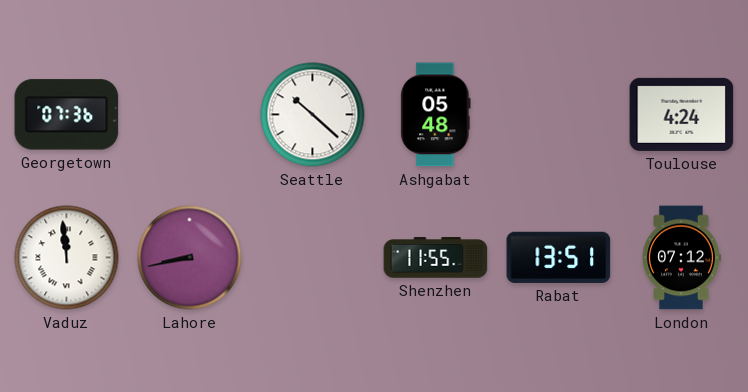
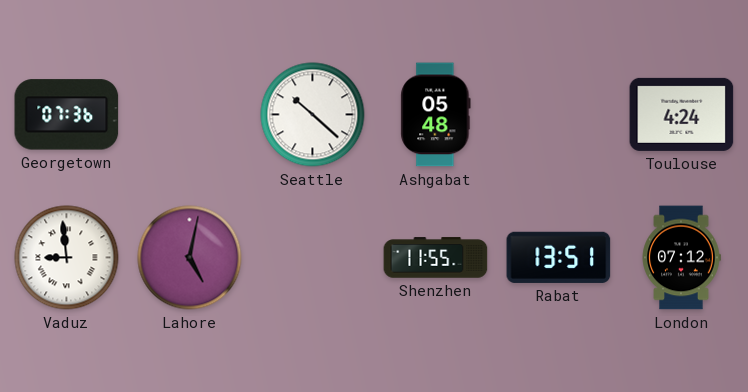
Vaduz: 11:59 -> 8:59
Lahore: 8:43 -> 5:02
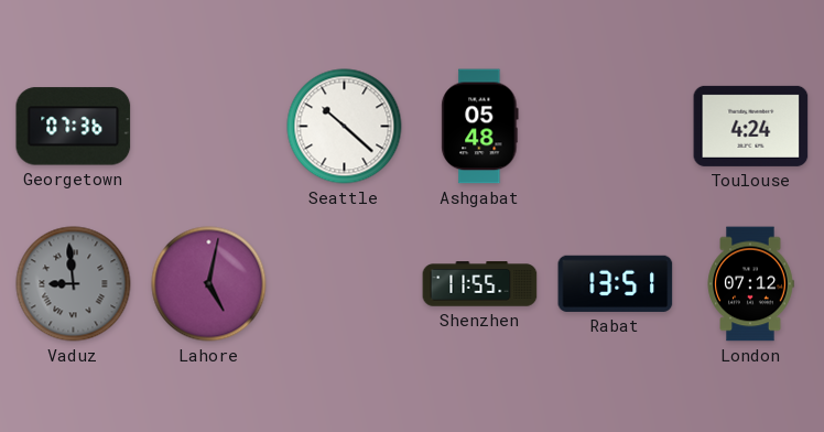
Vaduz dial: white -> grey
